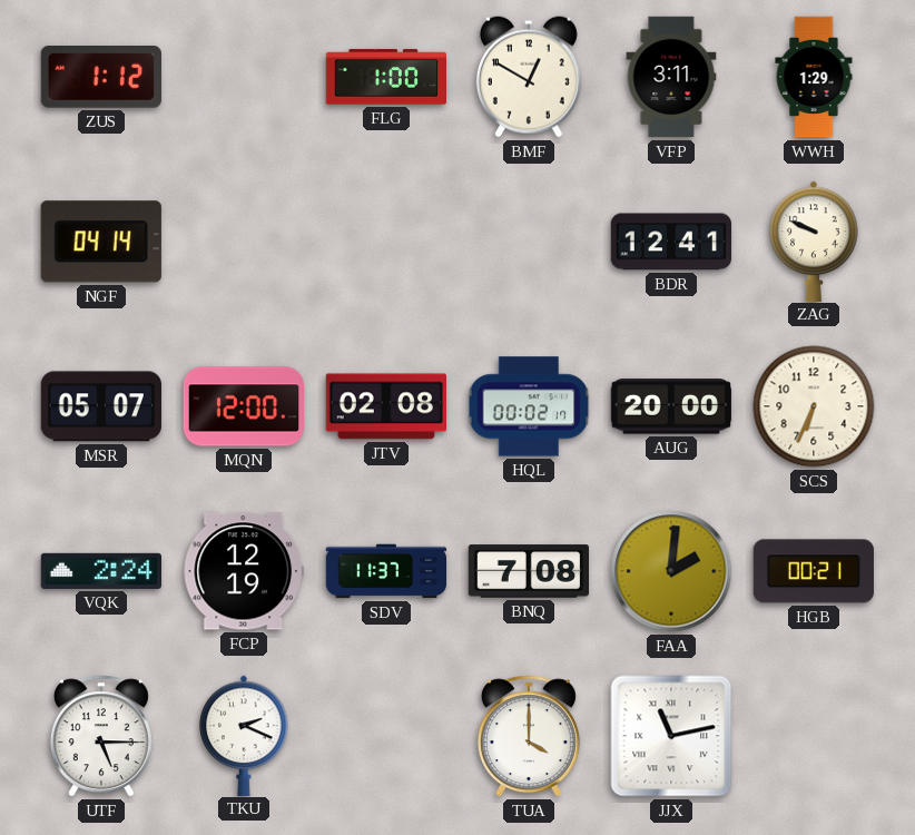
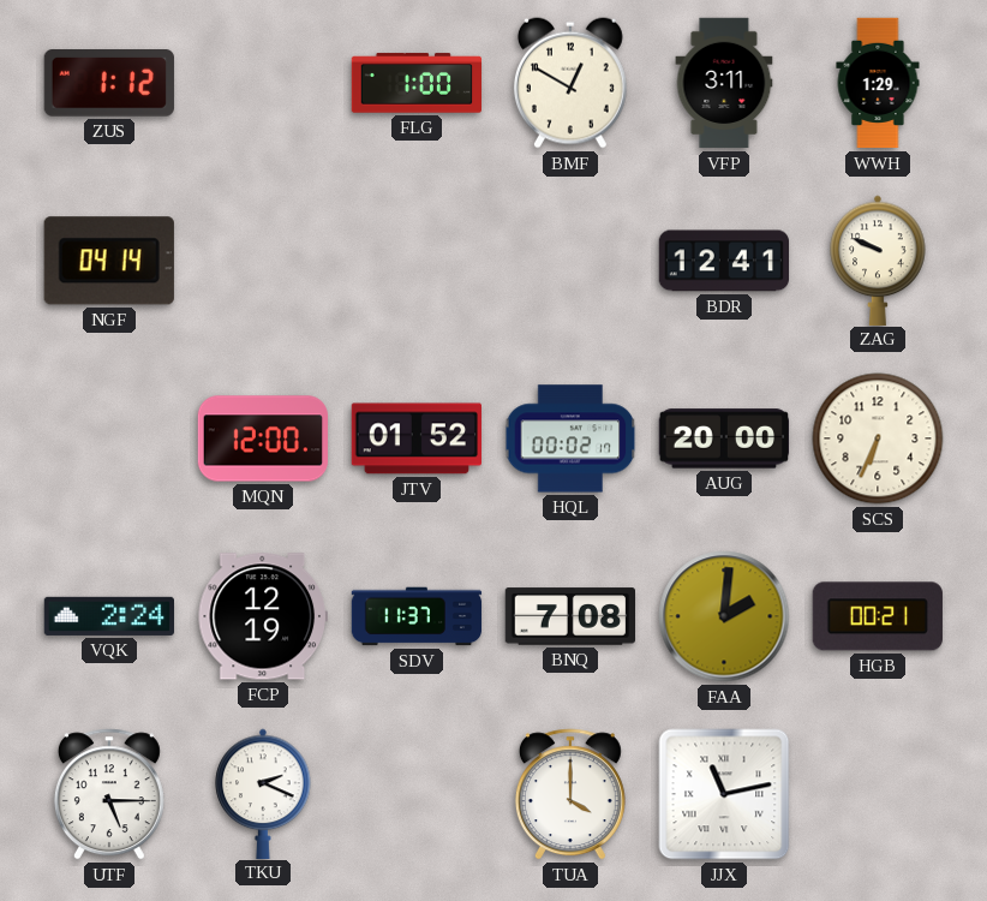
MSR: 05:07 -> none
JTV: 02:08 -> 01:52
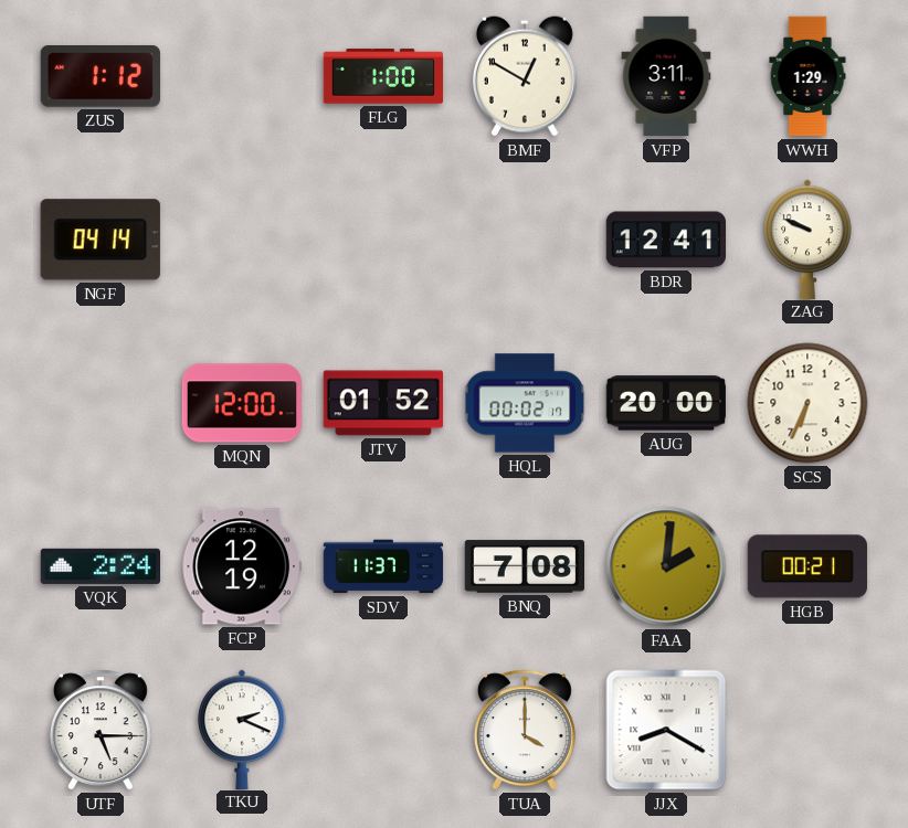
JJX: 11:13 -> 8:20
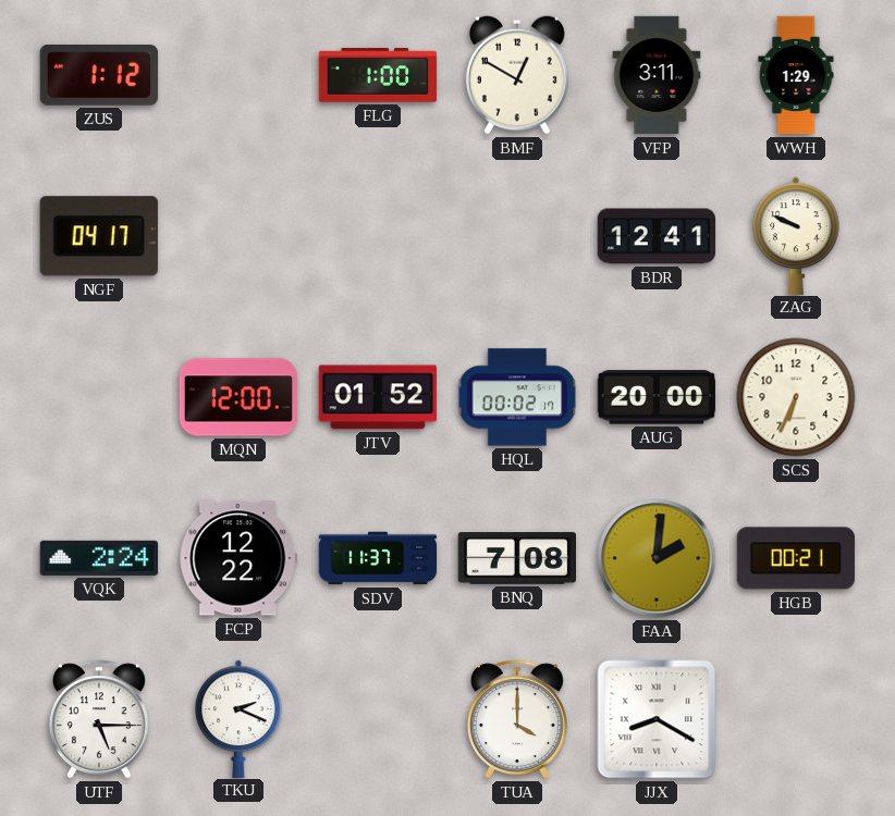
NGF: 04:14 -> 04:17
FCP: 12:19 -> 12:22
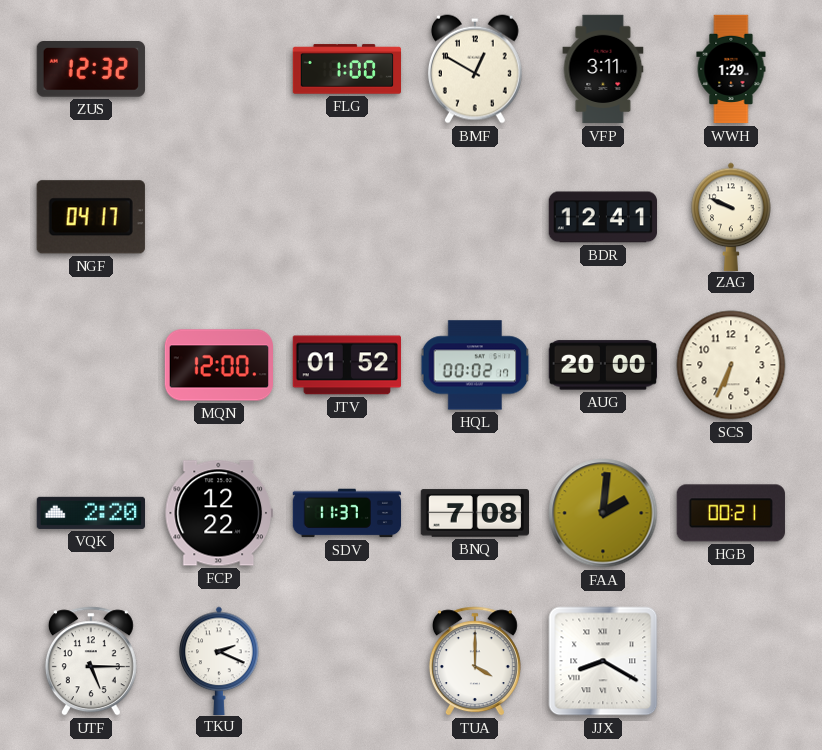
ZUS: 1:12 -> 12:32
VQK: 2:24 -> 2:20
